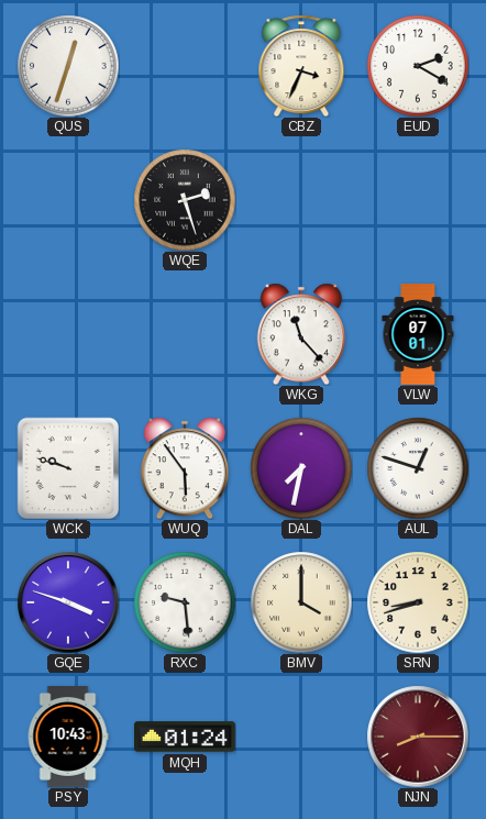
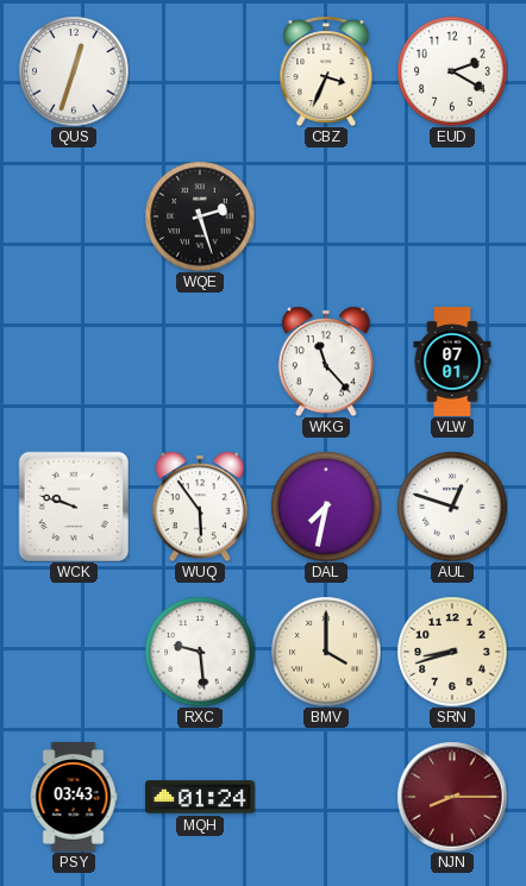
GQE: 3:48 -> none
PSY: 10:43 -> 03:43
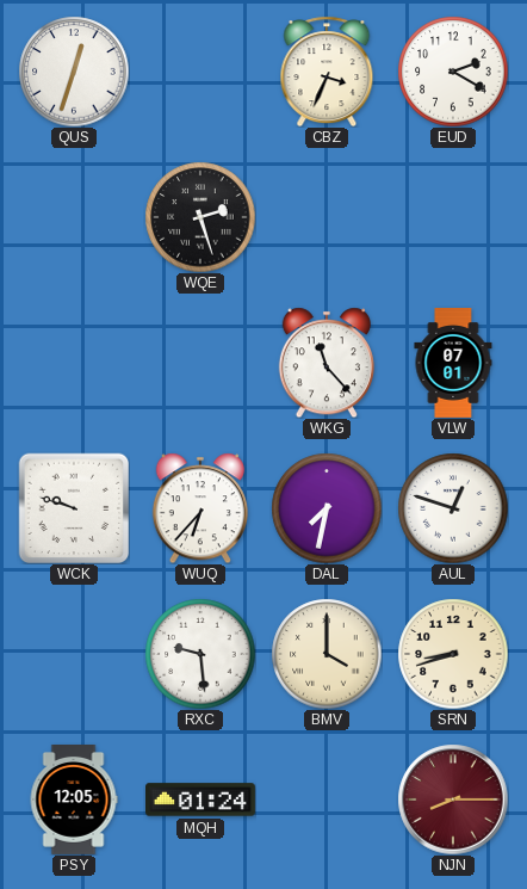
WUQ: 5:54 -> 6:37
PSY: 03:43 -> 12:05
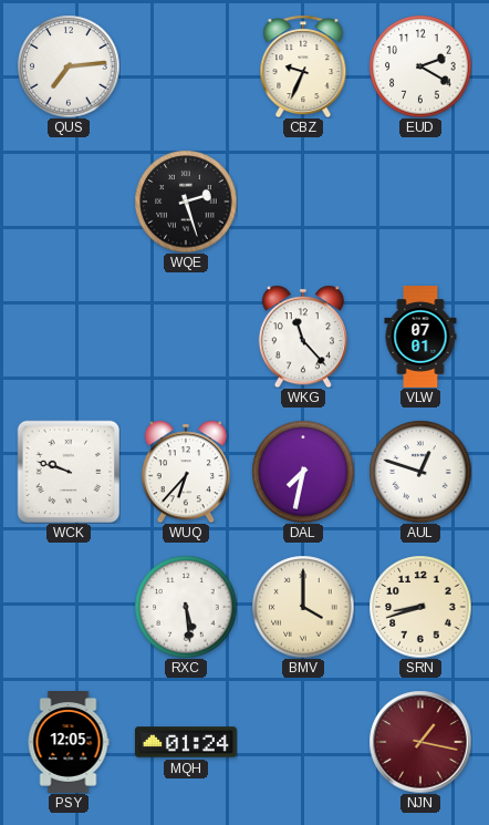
QUS: 12:33 -> 7:14
CBZ: 3:34 -> 9:34
RXC: 9:29 -> 5:29
NJN: 8:15 -> 1:17
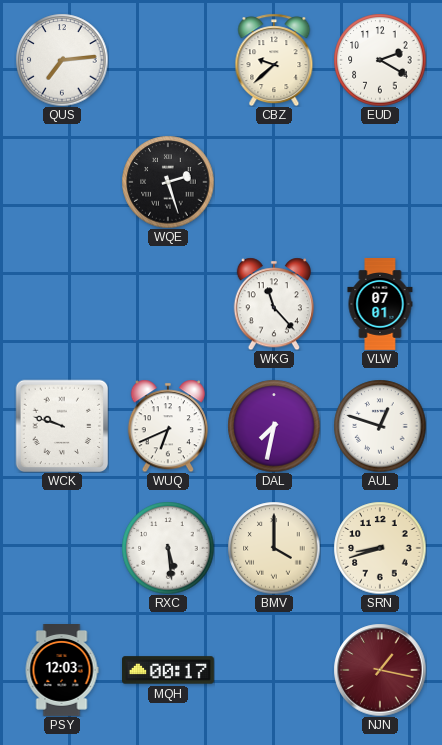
CBZ: 9:34 -> 9:38
WUQ: 6:37 -> 6:41
PSY: 12:05 -> 12:03
MQH: 01:24 -> 00:17
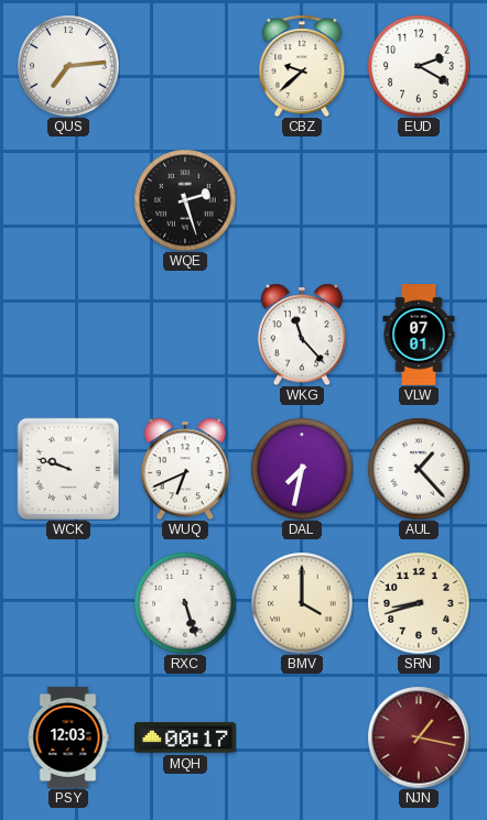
AUL: 12:48 -> 1:23
RXC: 5:29 -> 5:27
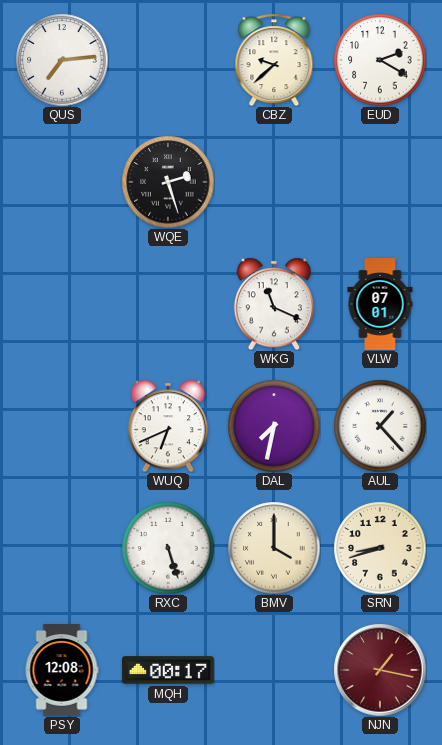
WKG: 11:23 -> 11:19
WCK: 9:48 -> none
PSY: 12:03 -> 12:08
